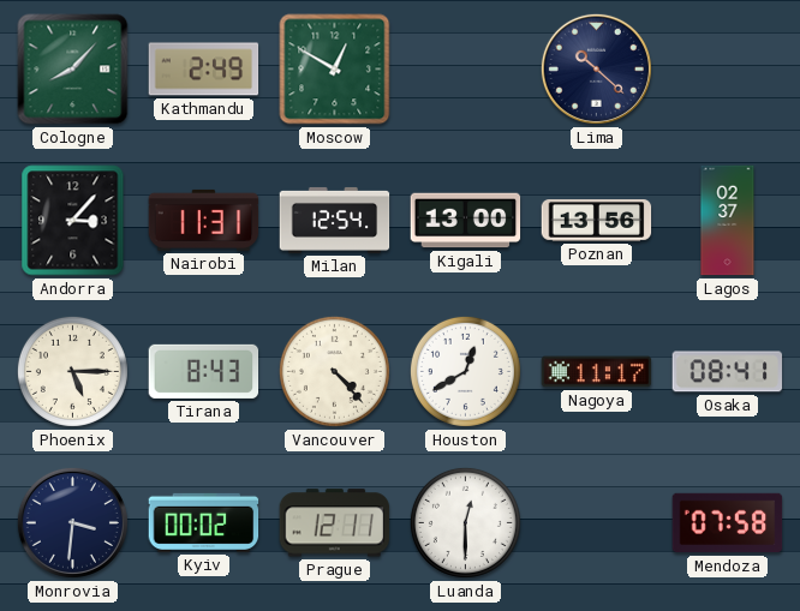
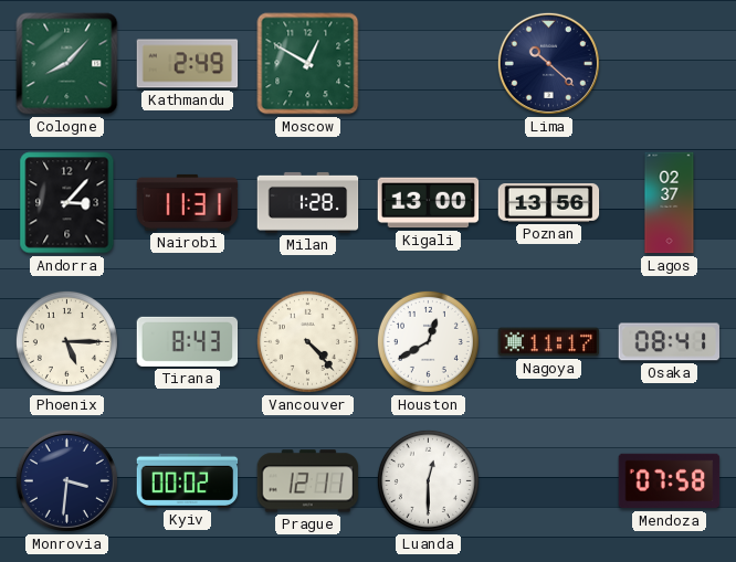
Milan: 12:54 -> 1:28
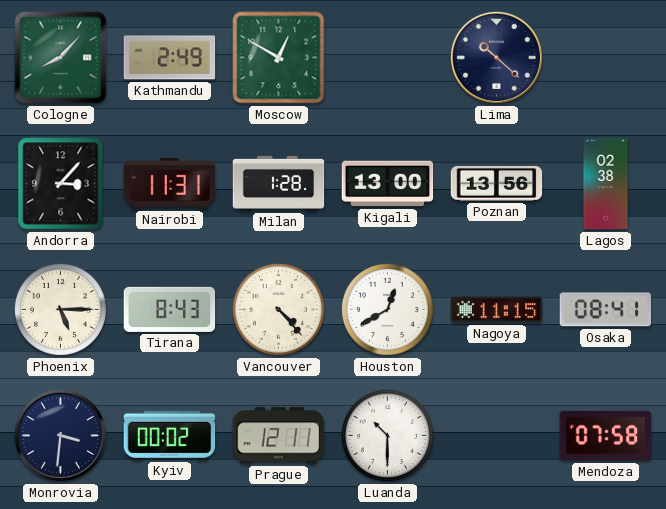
Lagos: 02:37 -> 02:38
Nagoya: 11:17 -> 11:15
Luanda: 12:30 -> 10:30
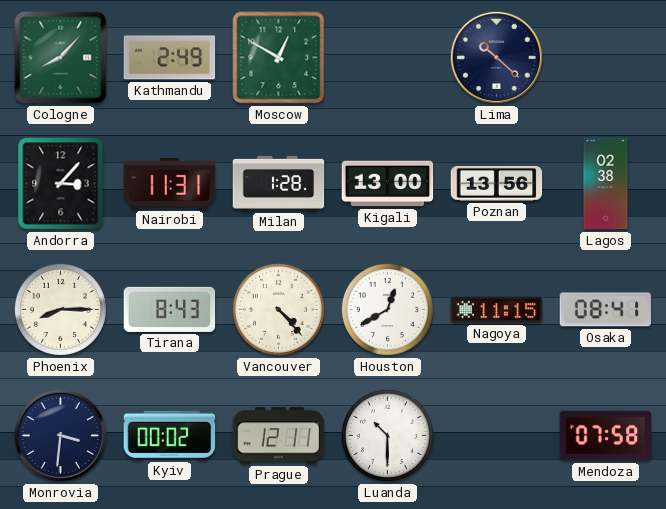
Phoenix: 5:15 -> 8:15
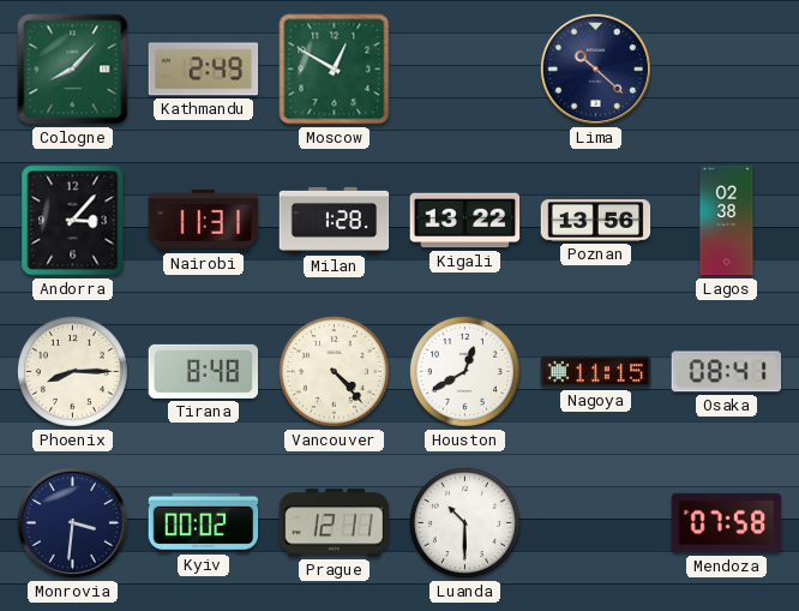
Kigali: 13:00 -> 13:22
Tirana: 8:43 -> 8:48
